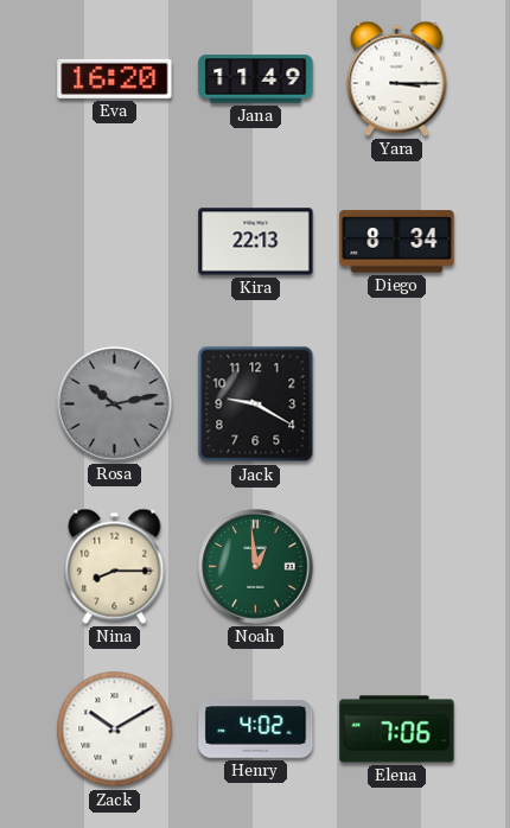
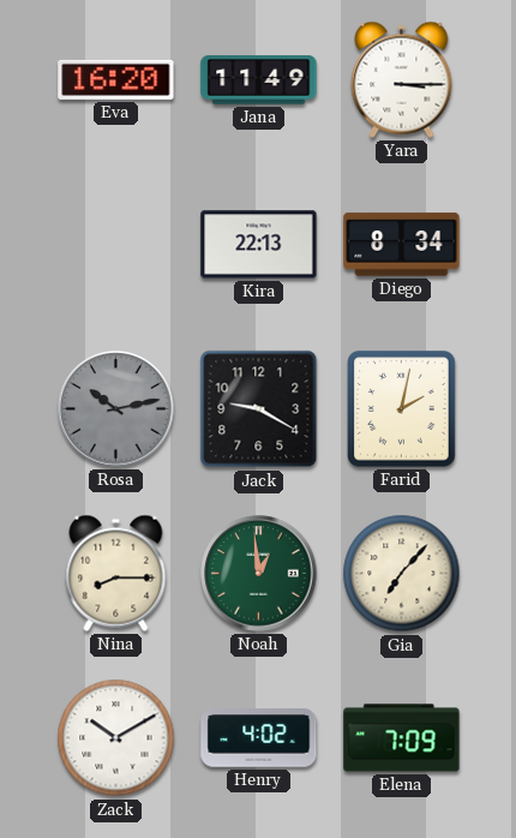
Farid: none -> 2:02
Gia: none -> 7:07
Elena: 7:06 -> 7:09
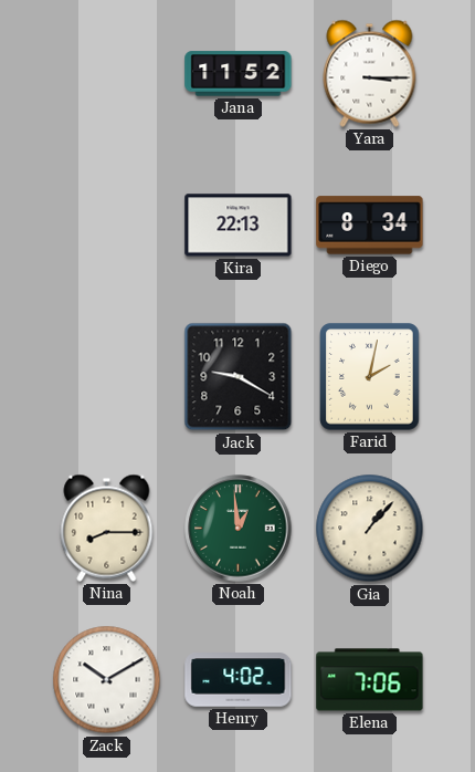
Eva: 16:20 -> none
Jana: 11:49 -> 11:52
Rosa: 10:13 -> none
Gia: 7:07 -> 1:07
Elena: 7:09 -> 7:06
